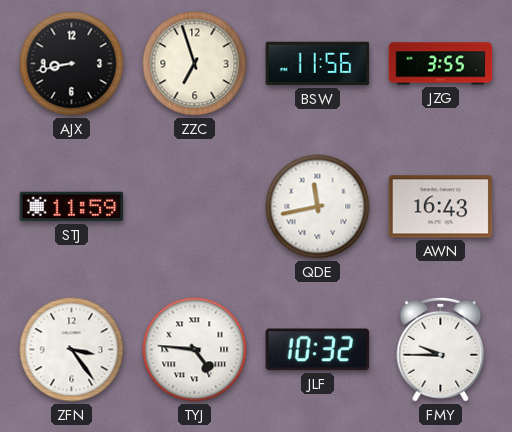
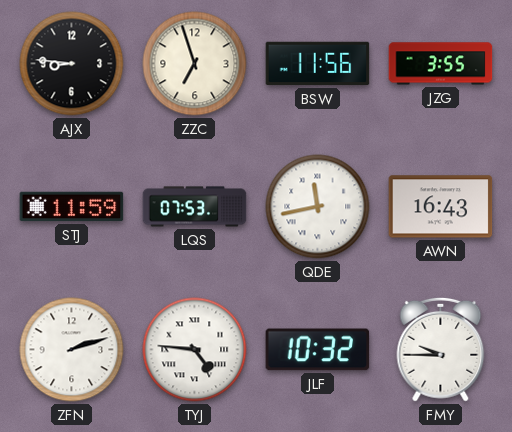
AJX: 8:43 -> 8:46
LQS: none -> 07:53
ZFN: 3:24 -> 2:12
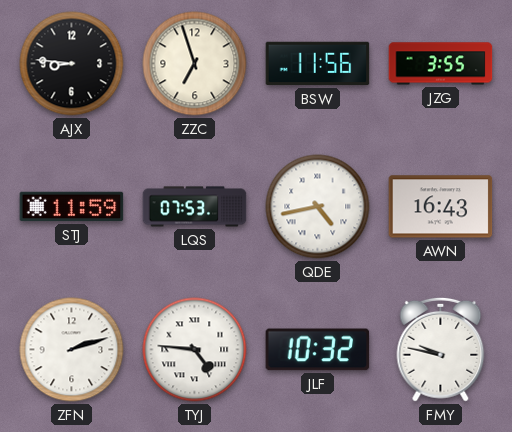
QDE: 11:43 -> 4:43
FMY: 9:45 -> 9:47
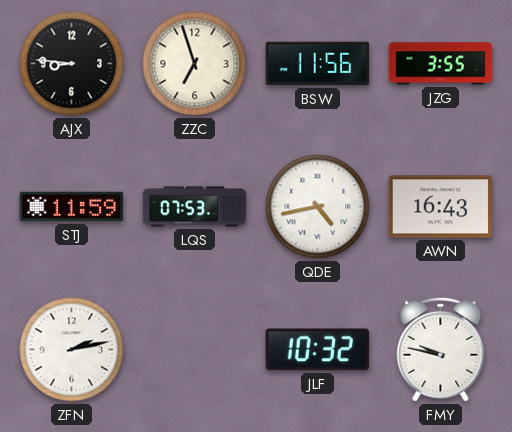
ZFN: 2:12 -> 2:13
TYJ: 4:46 -> none
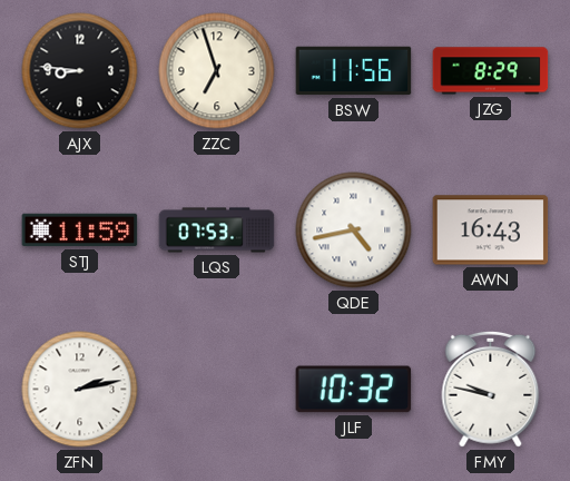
JZG: 3:55 -> 8:29
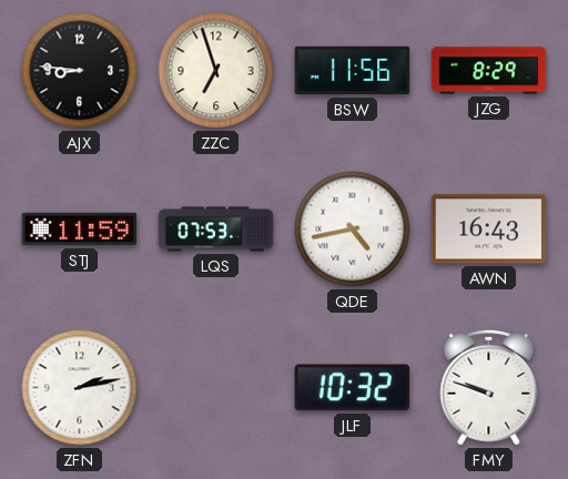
FMY: 9:47 -> 9:48
